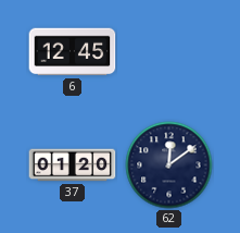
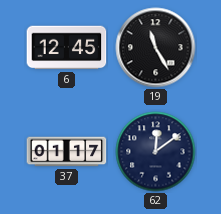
19: none -> 11:25
37: 01:20 -> 01:17
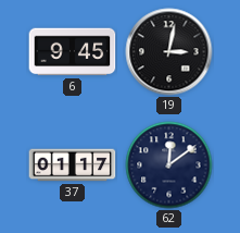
6: 12:45 -> 9:45
19: 11:25 -> 3:02
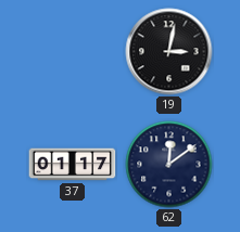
6: 9:45 -> none
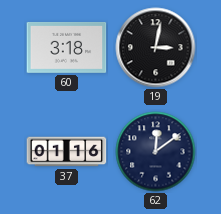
60: none -> 3:18
37: 01:17 -> 01:16
